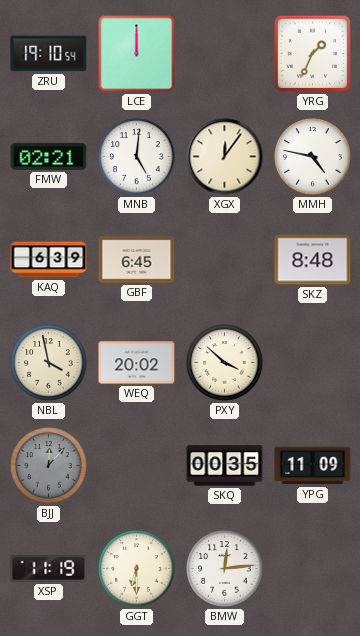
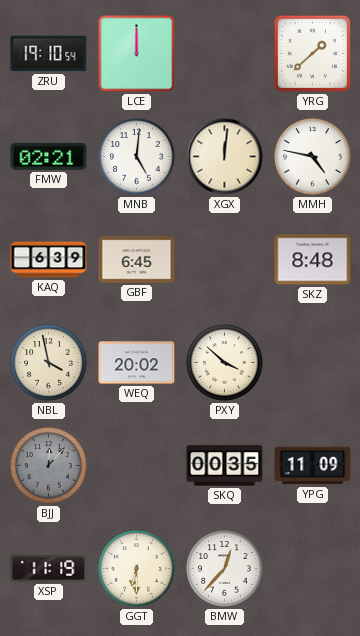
YRG: 1:34 -> 1:38
XGX: 12:06 -> 12:01
BMW: 12:14 -> 12:37
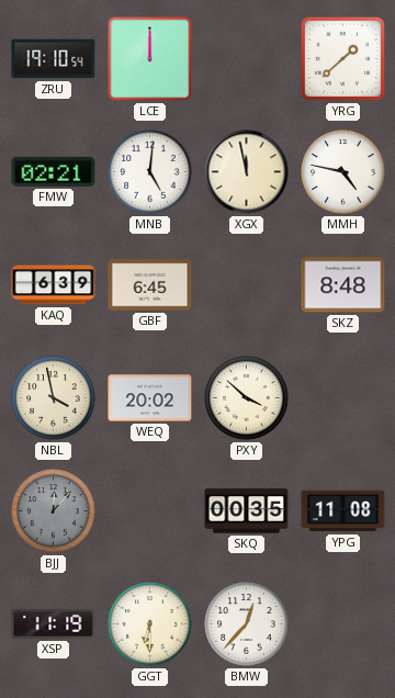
XGX: 12:01 -> 11:58
YPG: 11:09 -> 11:08
